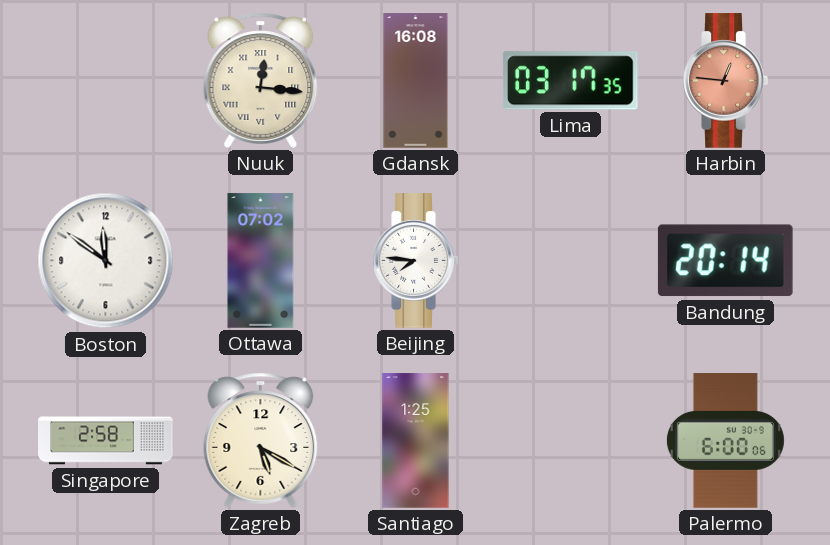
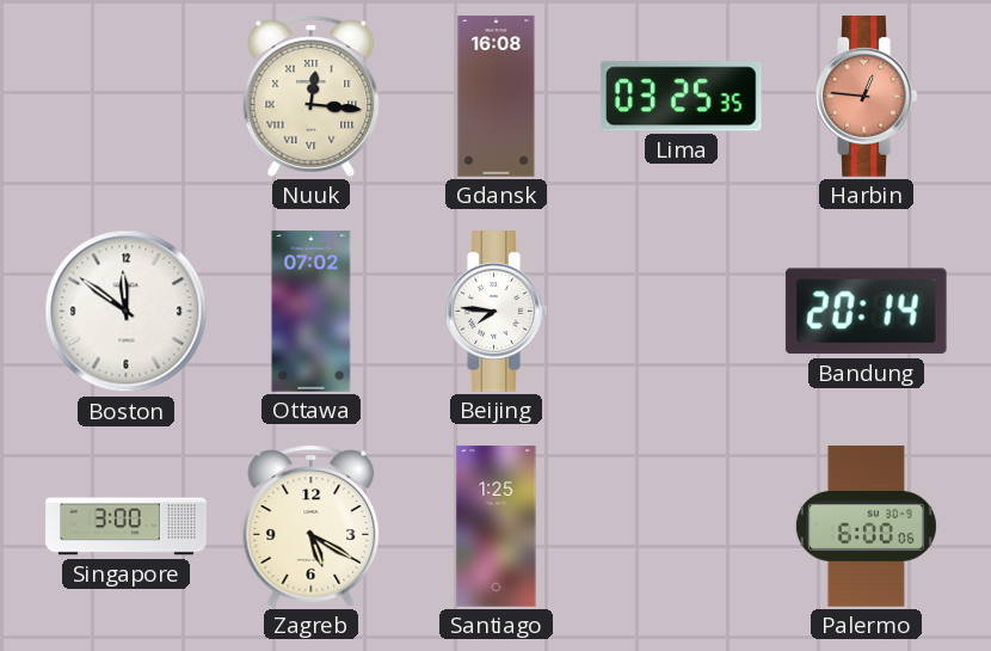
Lima: 03:17 -> 03:25
Singapore: 2:58 -> 3:00
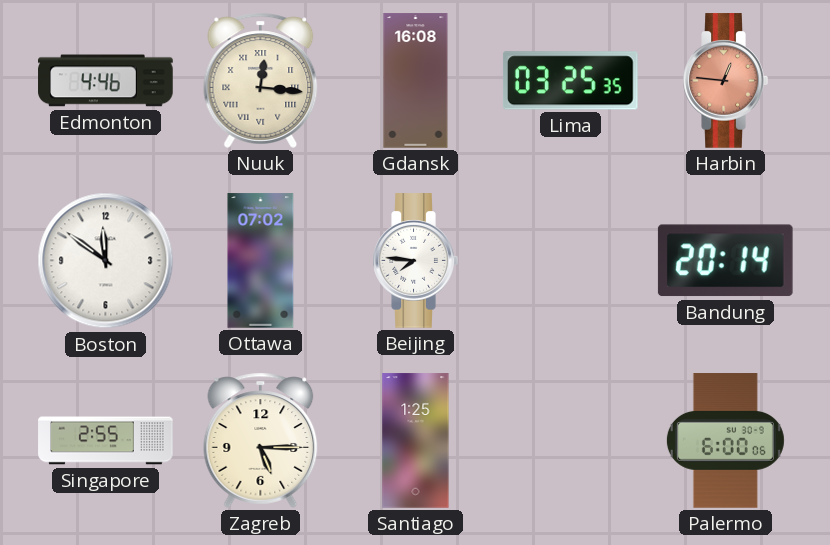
Edmonton: none -> 4:46
Singapore: 3:00 -> 2:55
Zagreb: 5:20 -> 5:15
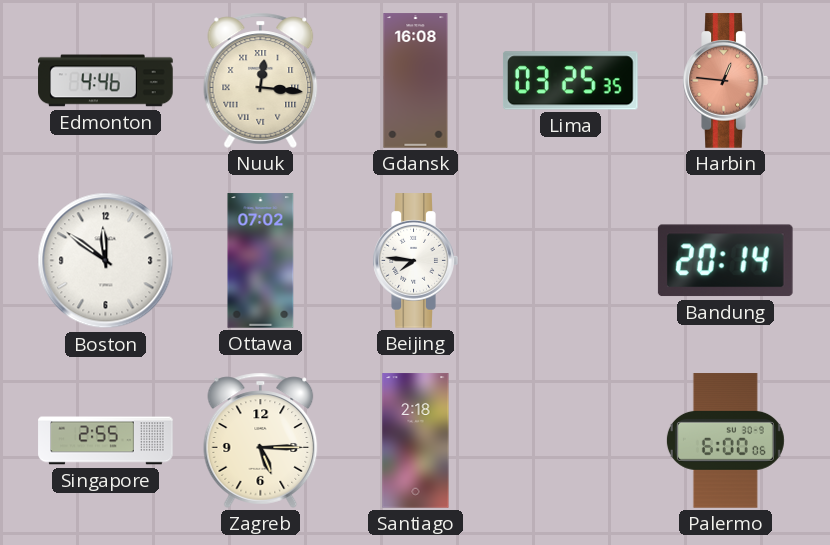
Santiago: 1:25 -> 2:18
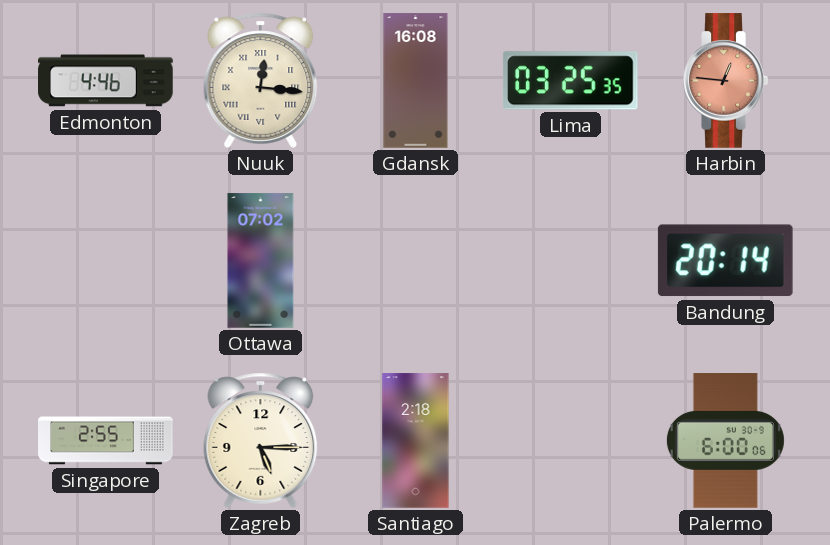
Boston: 11:51 -> none
Beijing: 7:46 -> none
